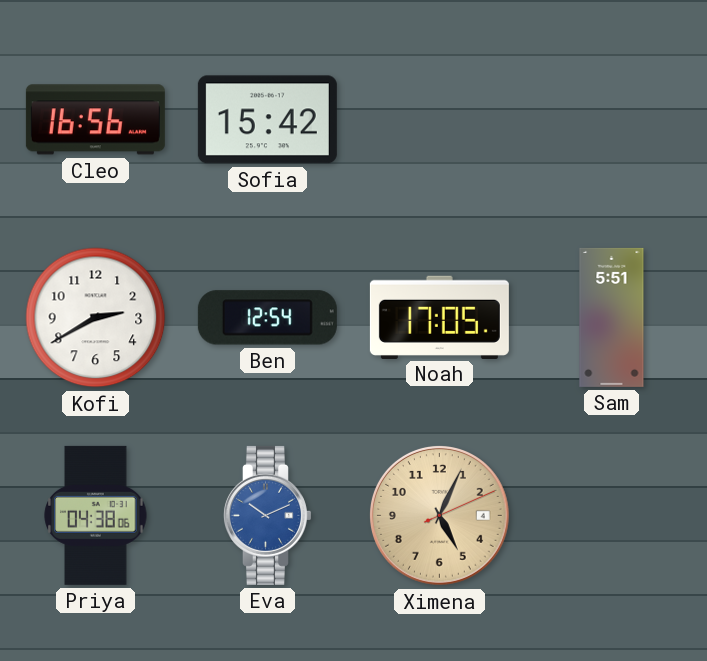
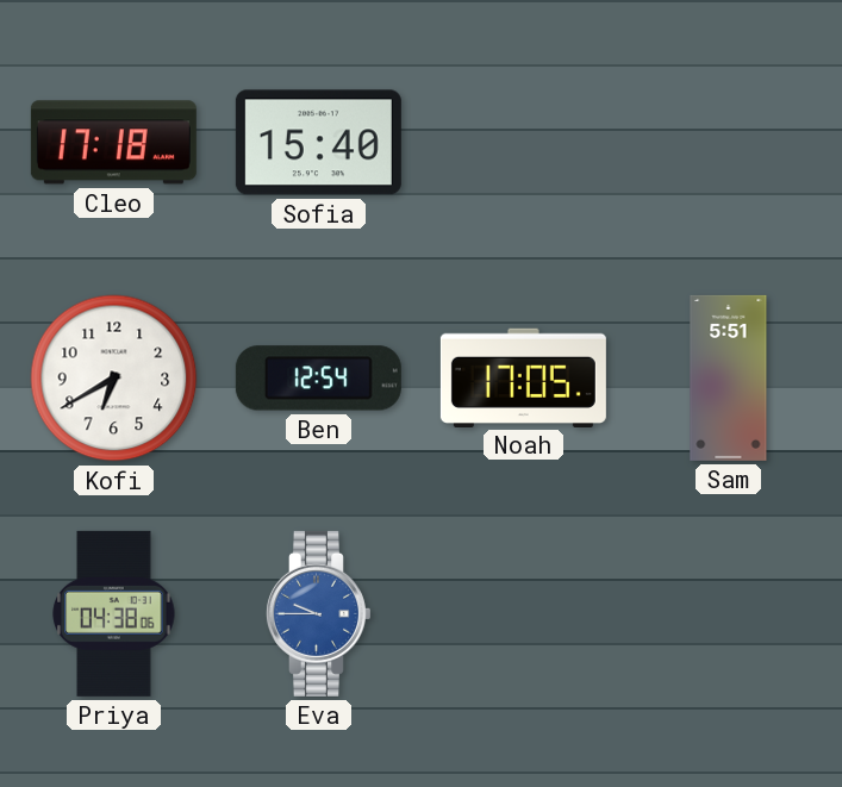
Cleo: 16:56 -> 17:18
Sofia: 15:42 -> 15:40
Kofi: 2:40 -> 6:40
Eva: 10:11 -> 9:45
Ximena: 5:04 -> none
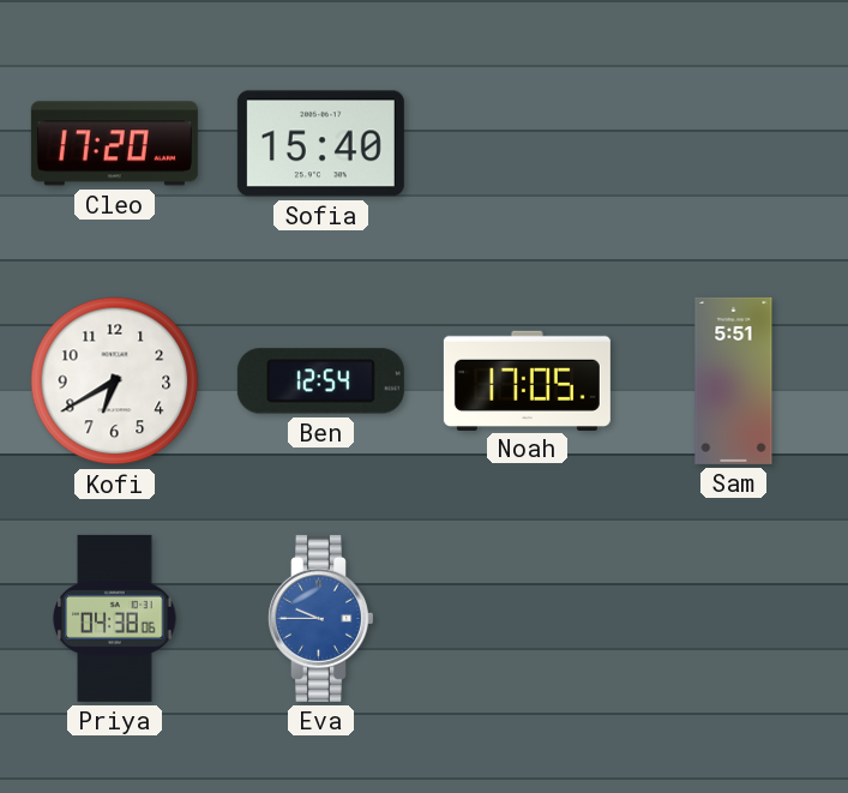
Cleo: 17:18 -> 17:20
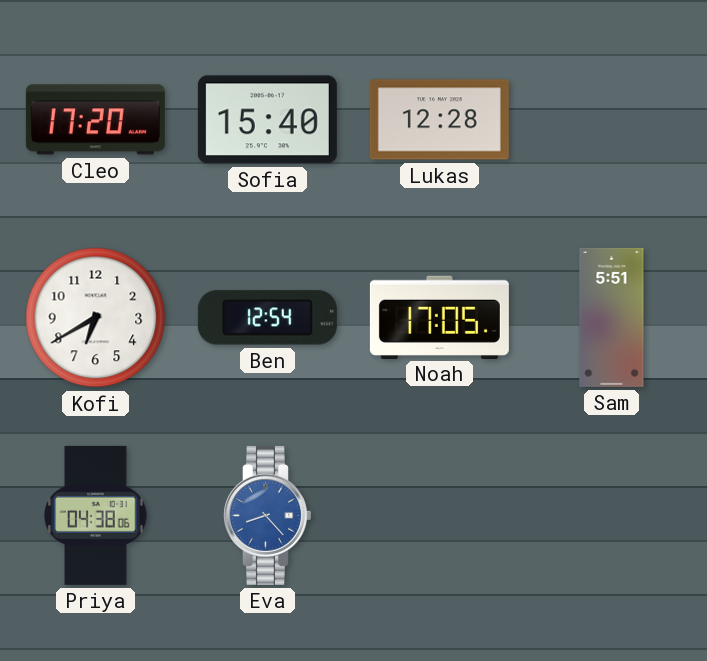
Lukas: none -> 12:28
Eva: 9:45 -> 8:23
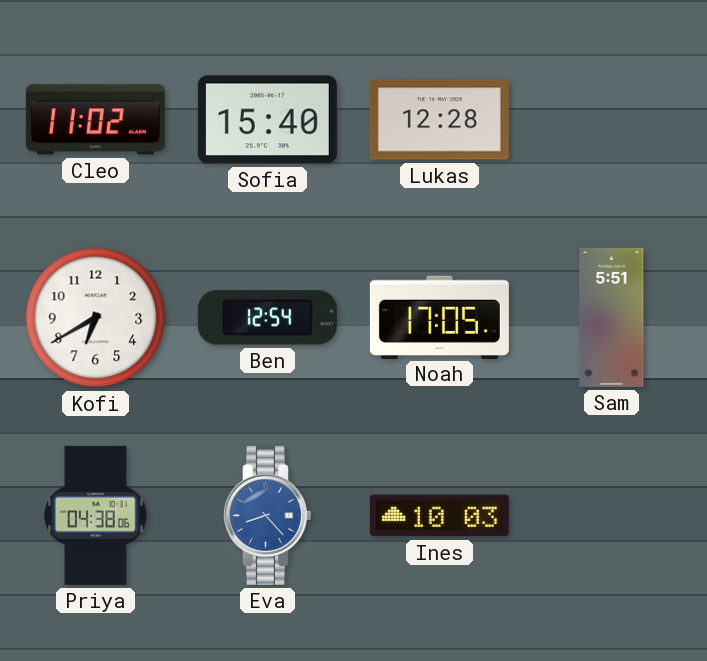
Cleo: 17:20 -> 11:02
Ines: none -> 10:03
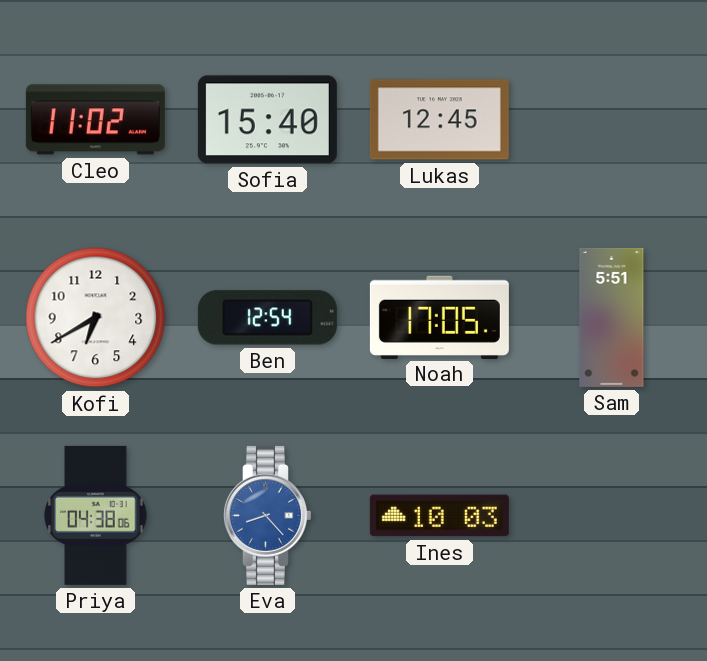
Lukas: 12:28 -> 12:45
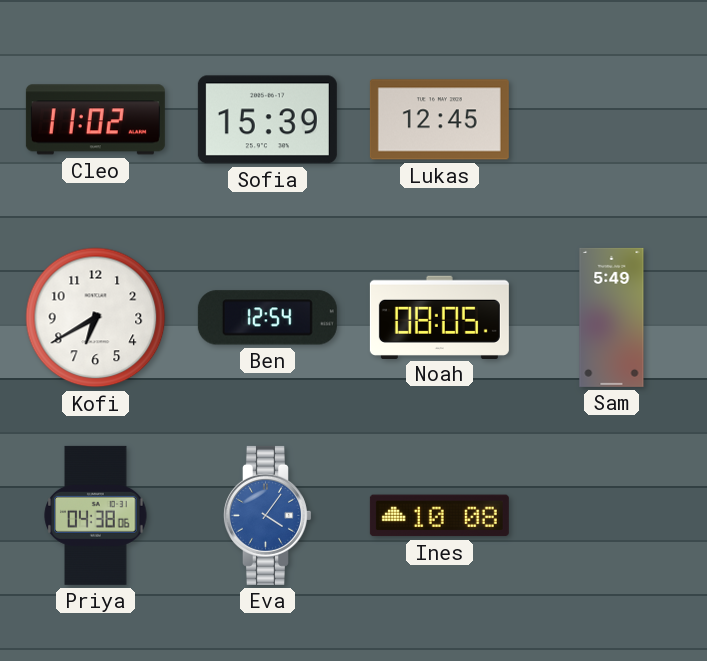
Sofia: 15:40 -> 15:39
Noah: 17:05 -> 08:05
Sam: 5:51 -> 5:49
Eva: 8:23 -> 4:06
Ines: 10:03 -> 10:08
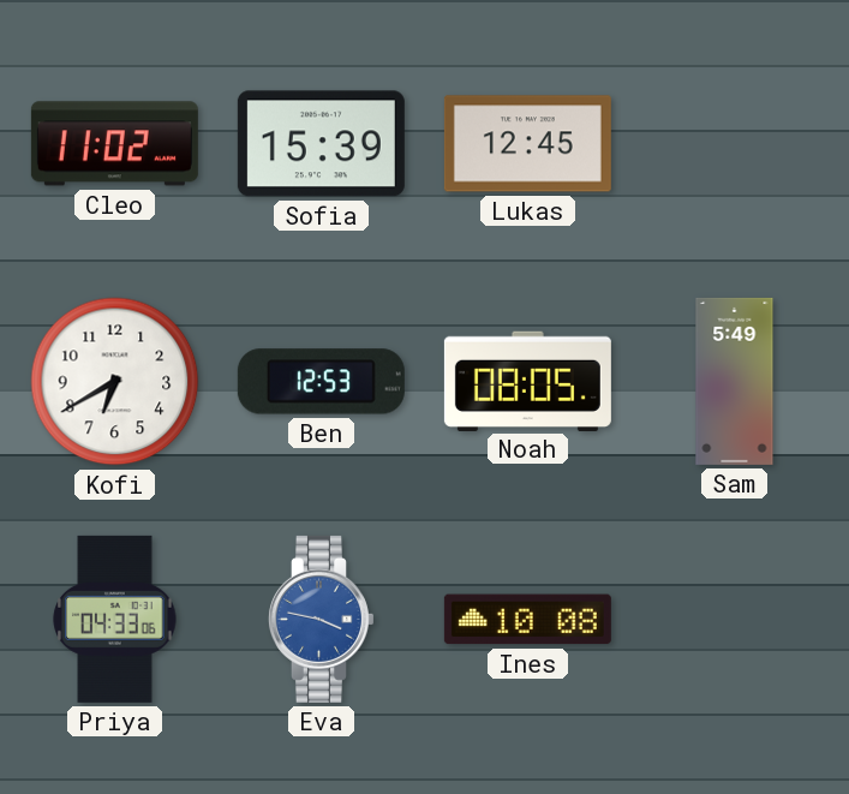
Ben: 12:54 -> 12:53
Priya: 04:38 -> 04:33
Eva: 4:06 -> 3:47
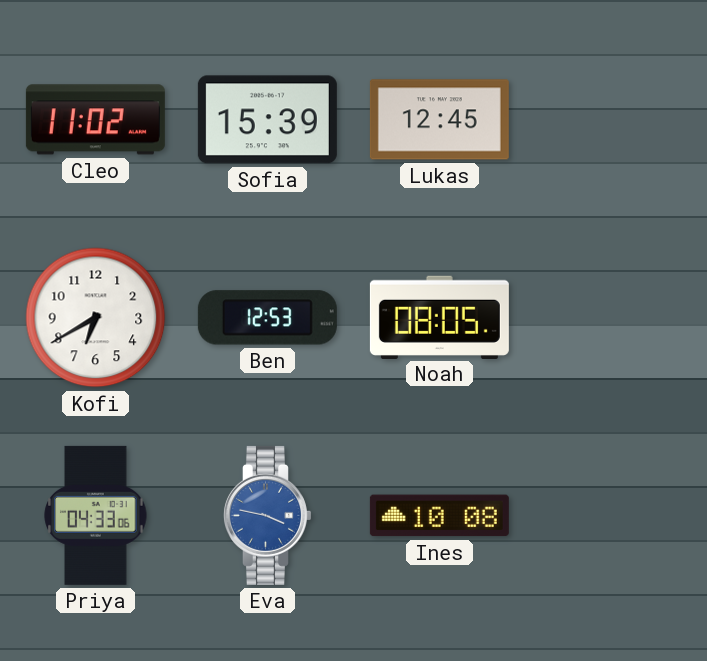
Sam: 5:49 -> none
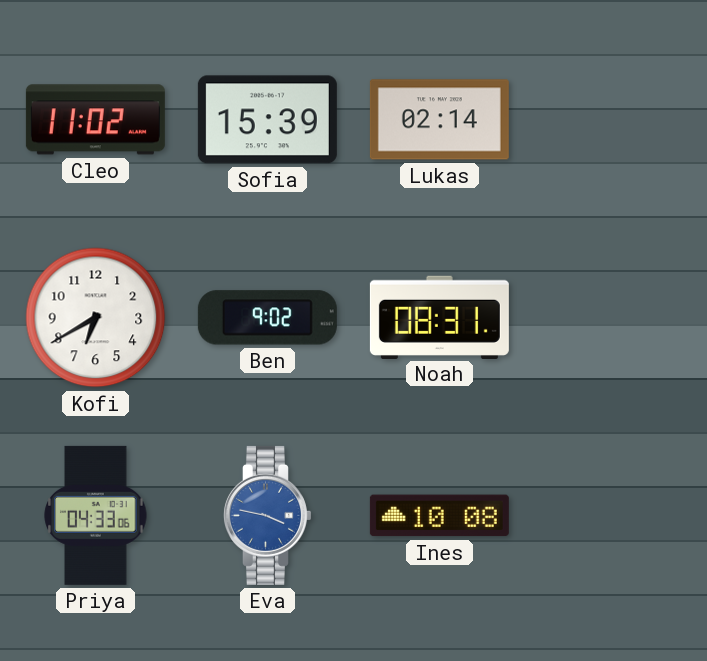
Lukas: 12:45 -> 02:14
Ben: 12:53 -> 9:02
Noah: 08:05 -> 08:31
